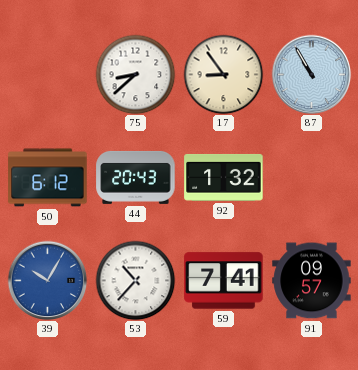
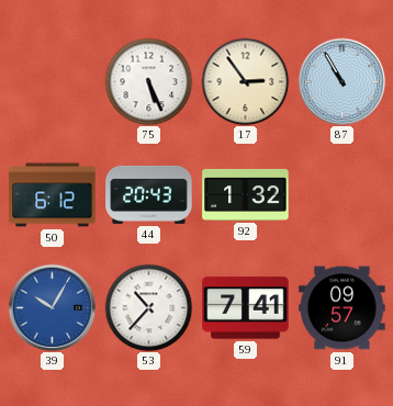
75: 8:38 -> 5:26
17: 8:54 -> 2:54
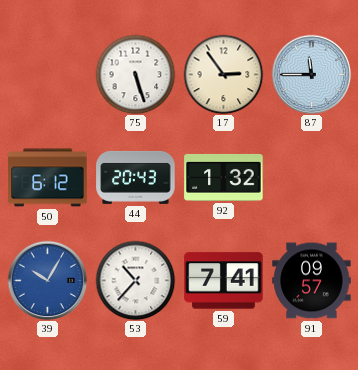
75: 5:26 -> 5:27
87: 10:55 -> 11:45
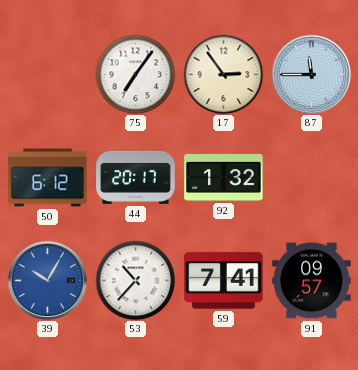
75: 5:27 -> 7:06
44: 20:43 -> 20:17
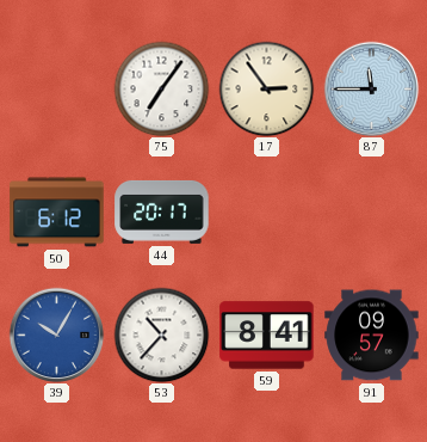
92: 1:32 -> none
59: 7:41 -> 8:41
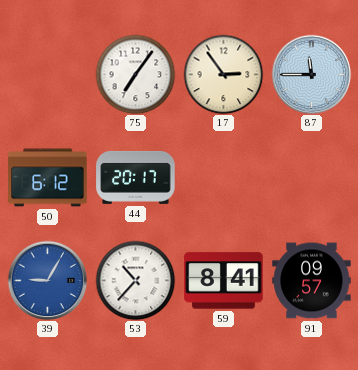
39: 10:05 -> 9:05
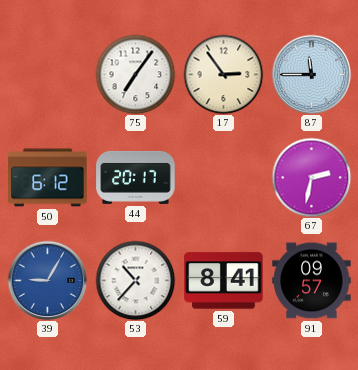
67: none -> 2:32
